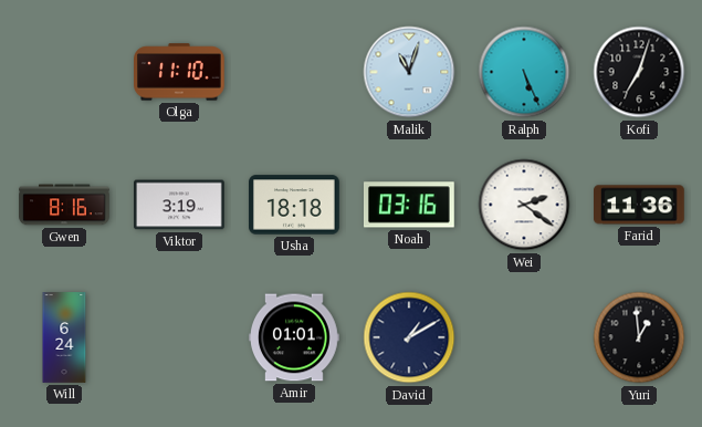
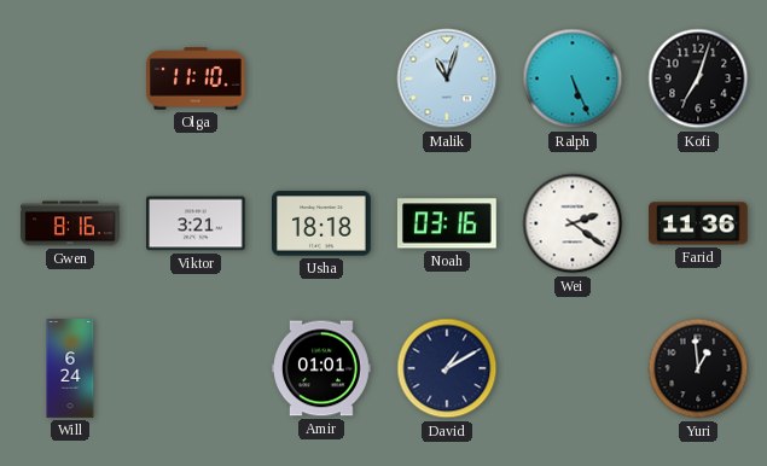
Viktor: 3:19 -> 3:21
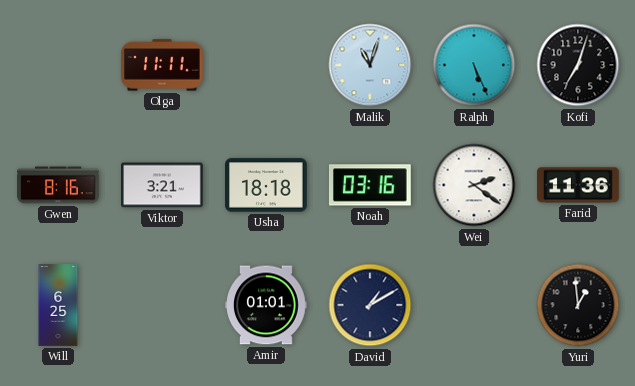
Olga: 11:10 -> 11:11
Will: 6:24 -> 6:25
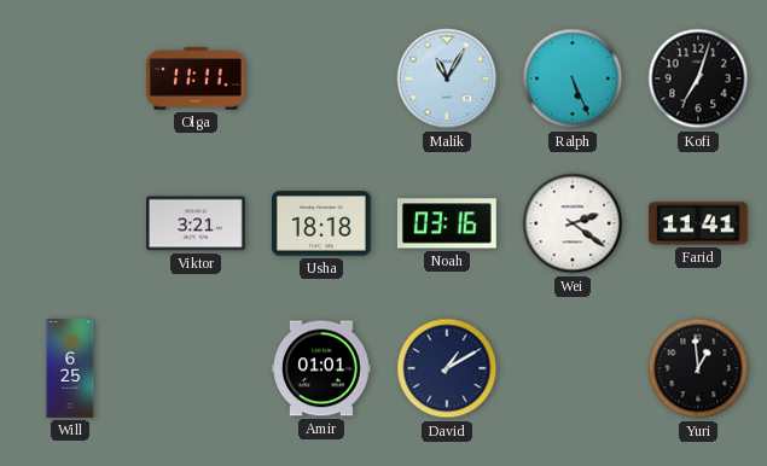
Malik: 11:03 -> 11:05
Gwen: 8:16 -> none
Farid: 11:36 -> 11:41
